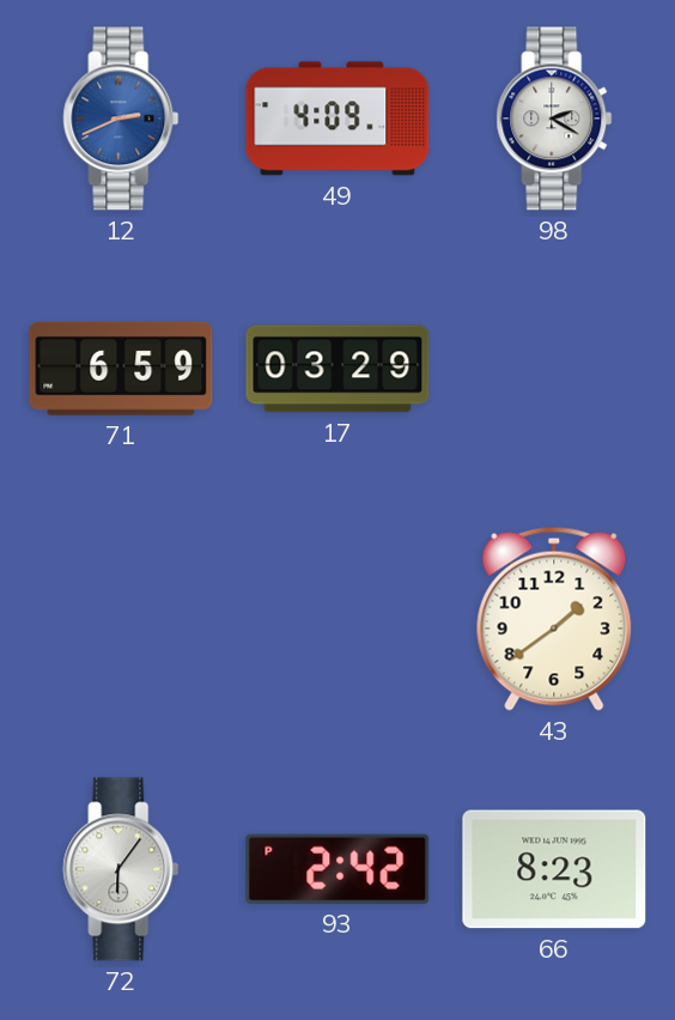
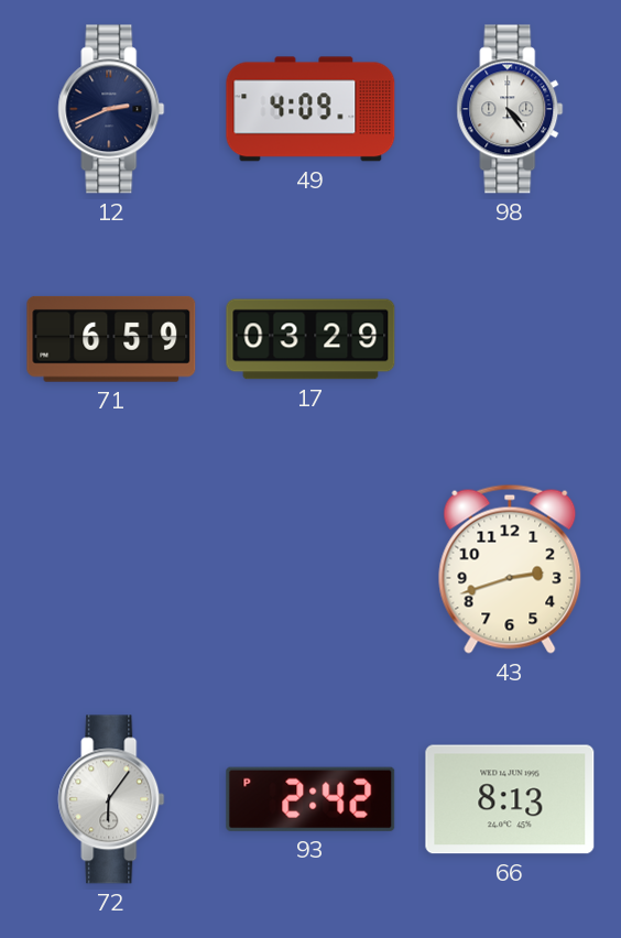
12 dial: blue -> navy
98: 2:20 -> 4:24
43: 1:39 -> 2:42
66: 8:23 -> 8:13
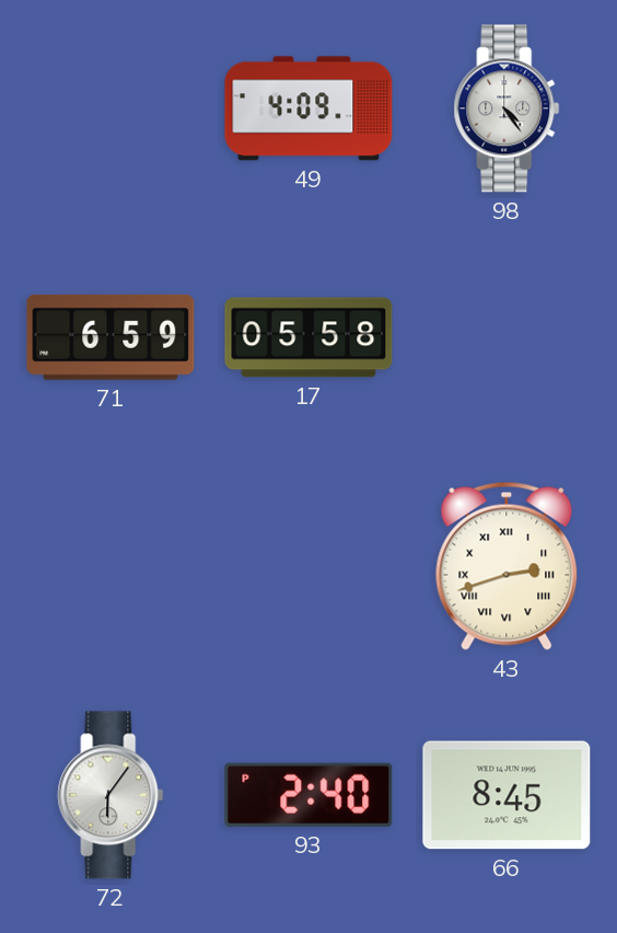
12: 2:41 -> none
17: 03:29 -> 05:58
43 numerals: Arabic -> Roman
93: 2:42 -> 2:40
66: 8:13 -> 8:45
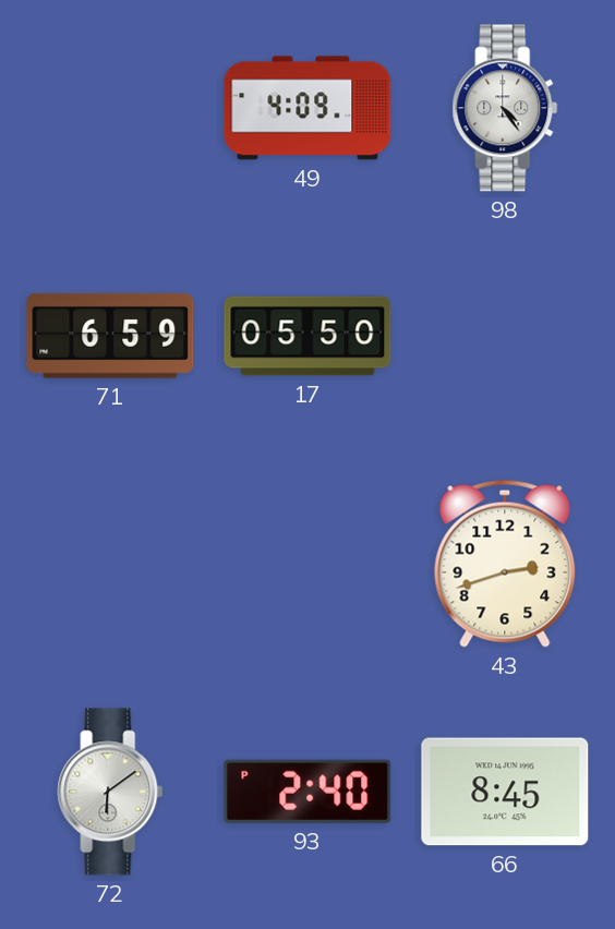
17: 05:58 -> 05:50
43 numerals: Roman -> Arabic
72: 6:06 -> 6:09
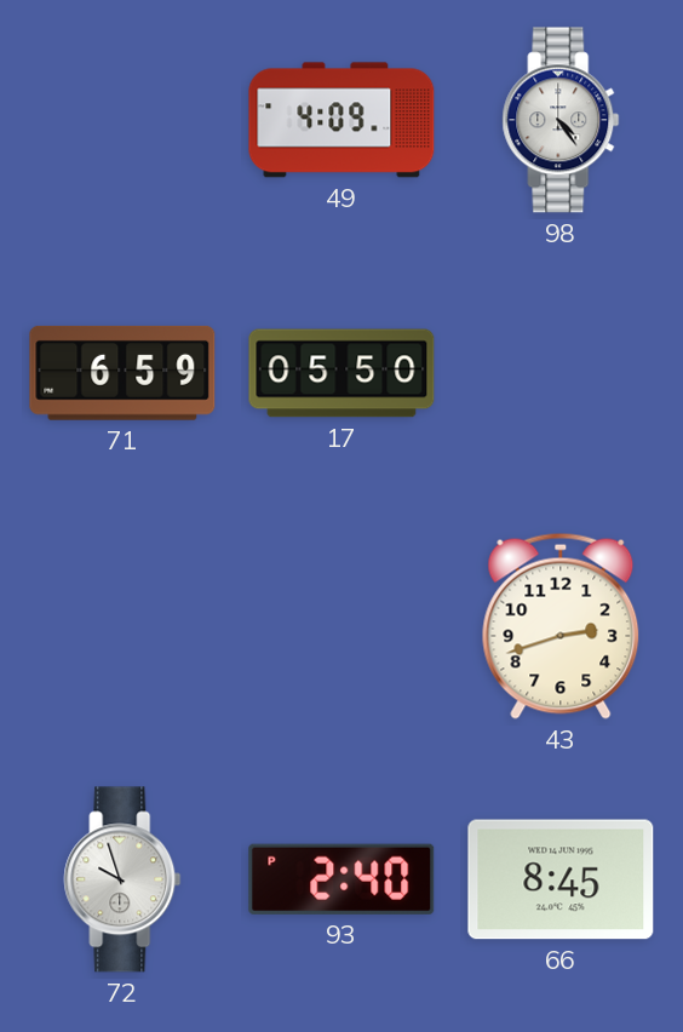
72: 6:09 -> 9:57
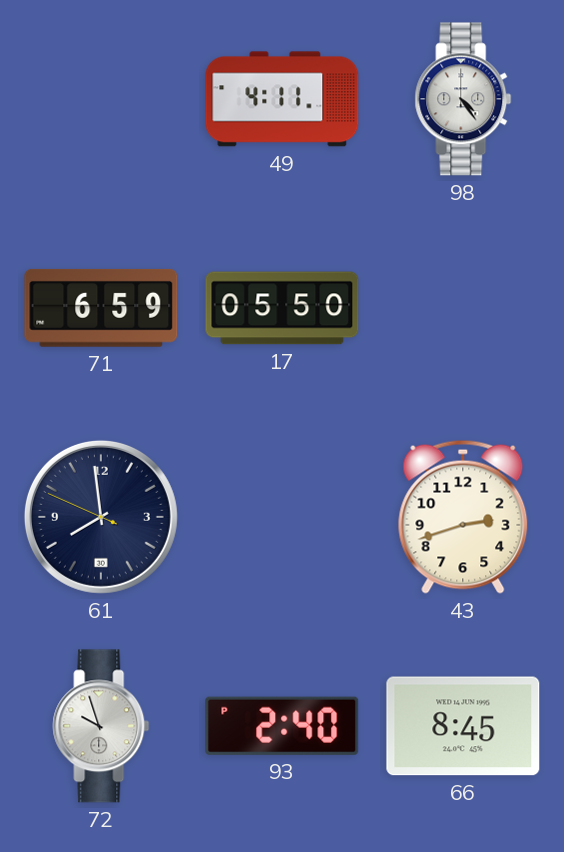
49: 4:09 -> 4:11
61: none -> 7:58
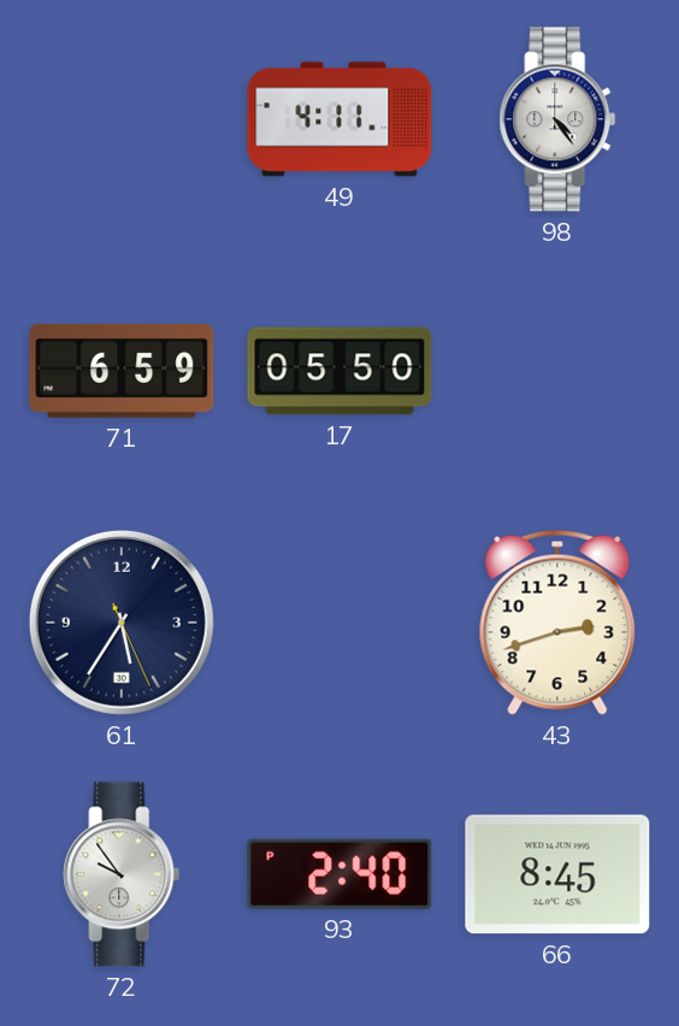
61: 7:58 -> 5:35
72: 9:57 -> 9:54
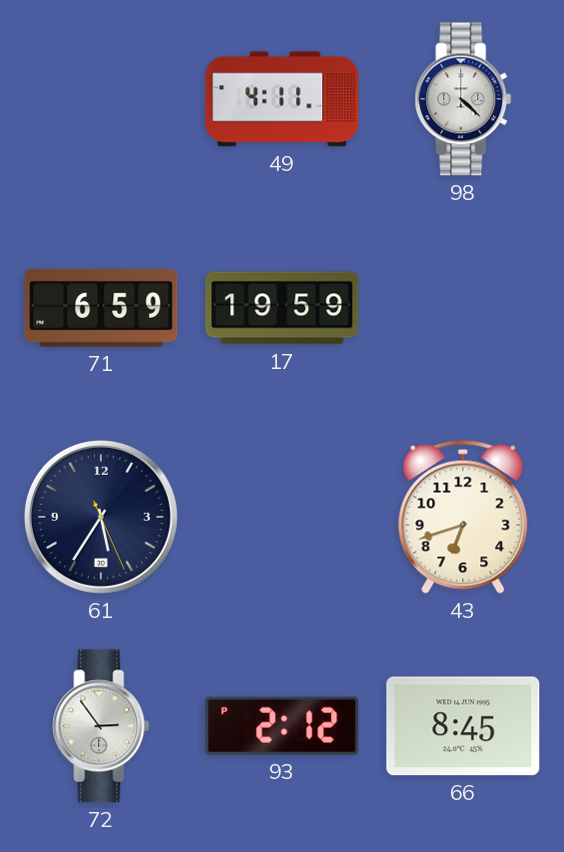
98: 4:24 -> 4:22
17: 05:50 -> 19:59
43: 2:42 -> 6:42
72: 9:54 -> 2:54
93: 2:40 -> 2:12
